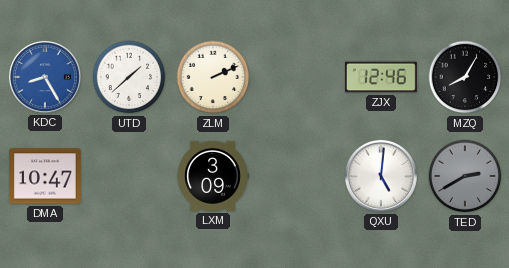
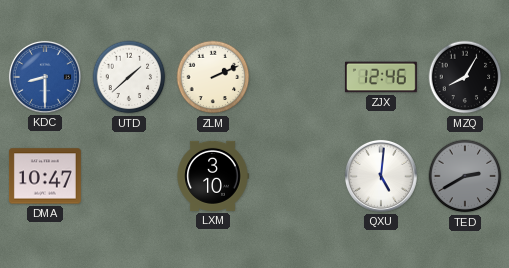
KDC: 8:25 -> 8:30
LXM: 3:09 -> 3:10
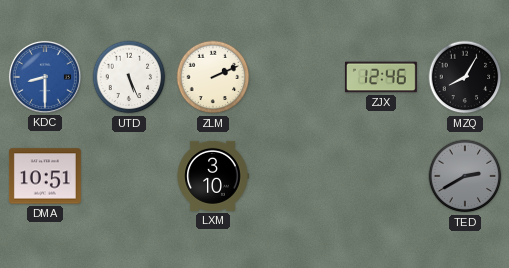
UTD: 1:38 -> 5:26
DMA: 10:47 -> 10:51
QXU: 5:01 -> none
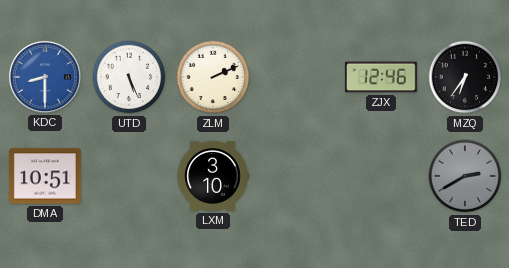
MZQ: 8:05 -> 6:36
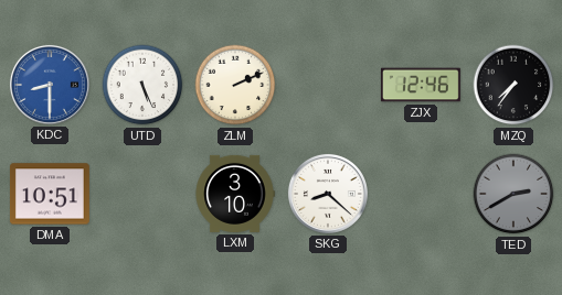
MZQ: 6:36 -> 7:36
SKG: none -> 8:22
